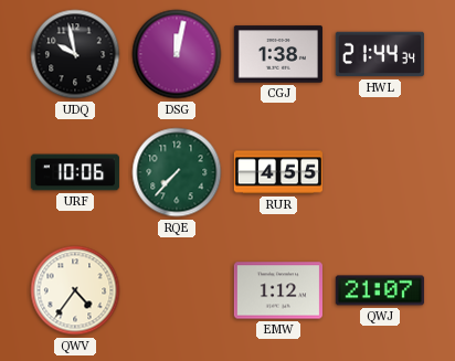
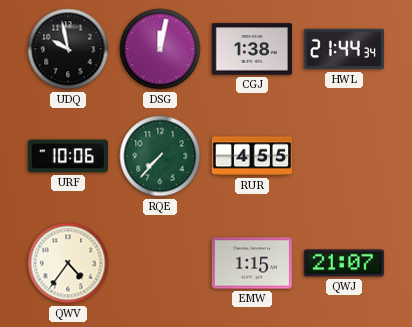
EMW: 1:12 -> 1:15
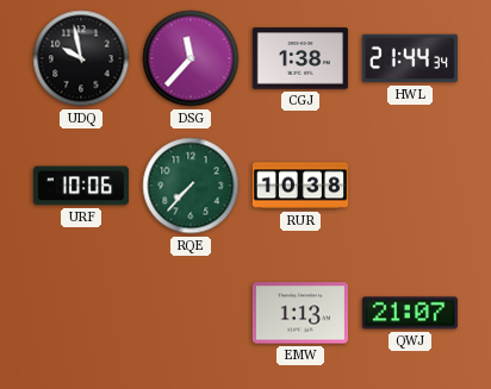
DSG: 12:02 -> 11:37
RUR: 4:55 -> 10:38
QWV: 4:36 -> none
EMW: 1:15 -> 1:13
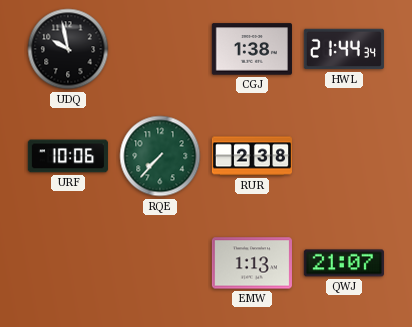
DSG: 11:37 -> none
RUR: 10:38 -> 2:38
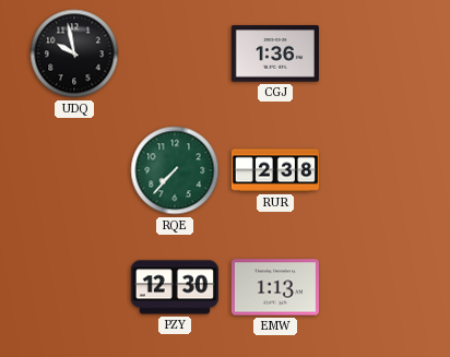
CGJ: 1:38 -> 1:36
HWL: 21:44 -> none
URF: 10:06 -> none
PZY: none -> 12:30
QWJ: 21:07 -> none
